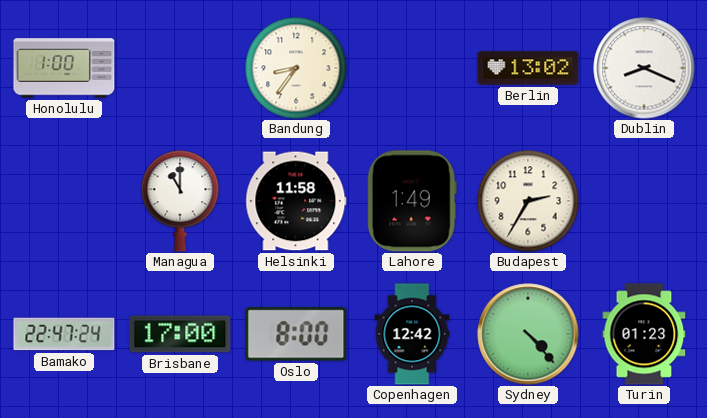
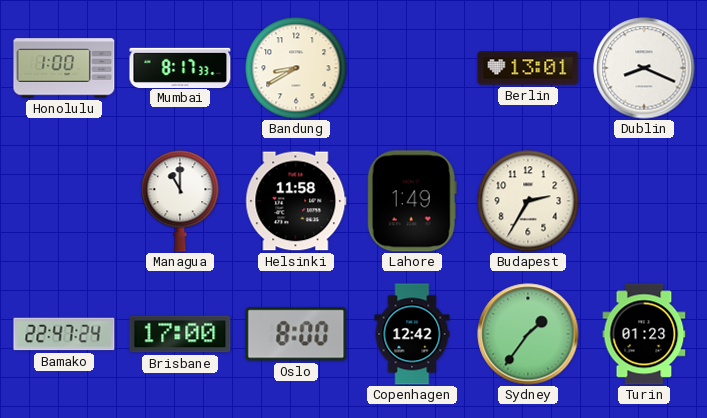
Mumbai: none -> 8:17
Bandung: 8:36 -> 8:40
Berlin: 13:02 -> 13:01
Sydney: 4:23 -> 1:36
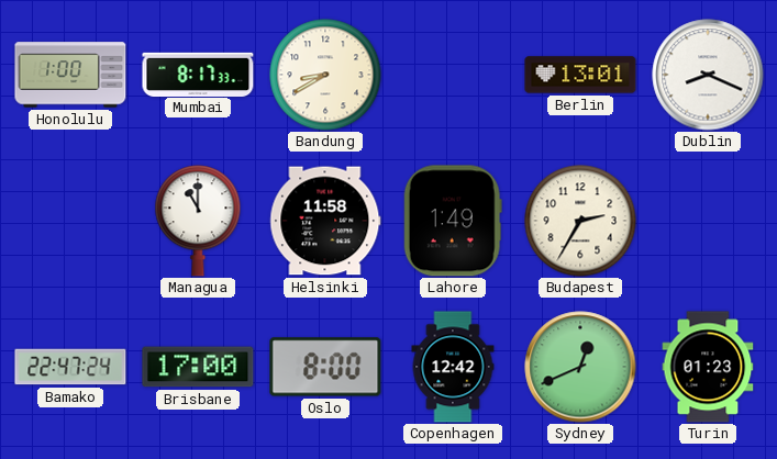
Sydney: 1:36 -> 12:41
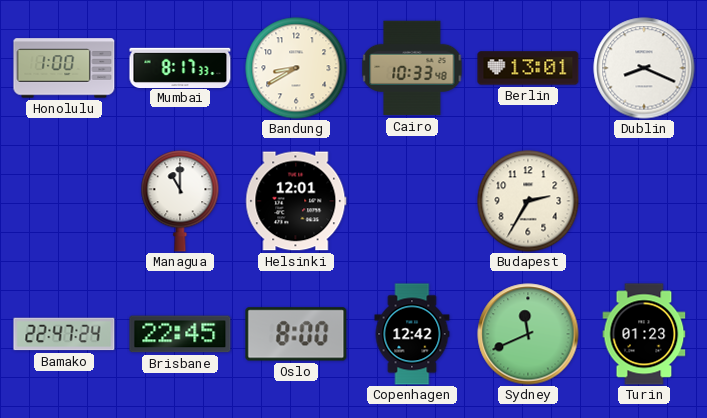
Cairo: none -> 10:33
Helsinki: 11:58 -> 12:01
Lahore: 1:49 -> none
Brisbane: 17:00 -> 22:45
Sydney: 12:41 -> 11:41
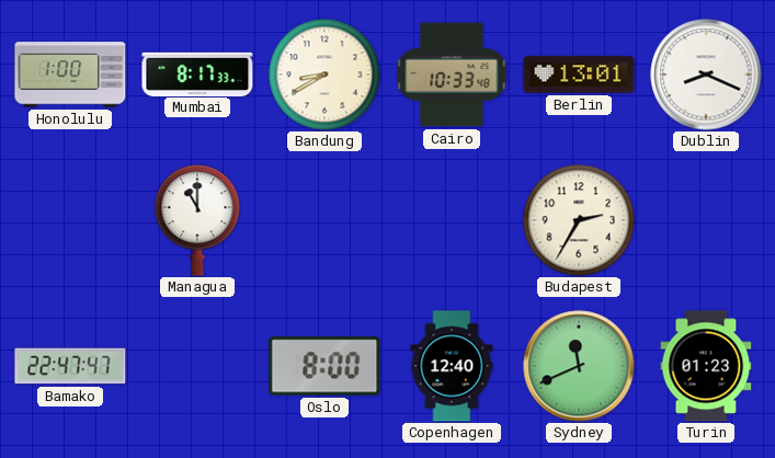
Helsinki: 12:01 -> none
Bamako: 22:47:24 -> 22:47:47
Brisbane: 22:45 -> none
Copenhagen: 12:42 -> 12:40
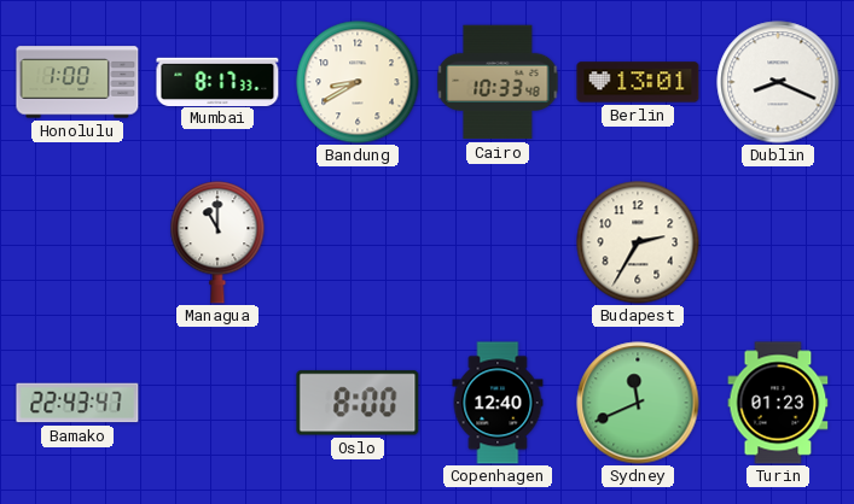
Bamako: 22:47 -> 22:43
